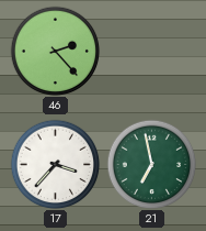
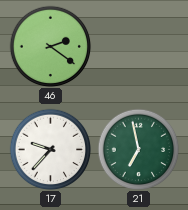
46: 2:23 -> 2:21
17: 3:37 -> 9:37
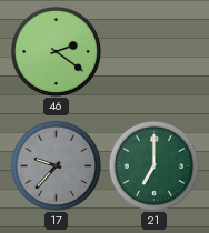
17 dial: white -> grey
21: 6:58 -> 7:00
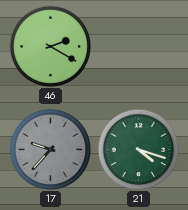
46: 2:21 -> 2:20
21: 7:00 -> 4:18
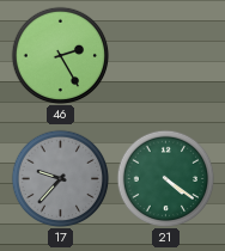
46: 2:20 -> 2:25
21: 4:18 -> 4:21
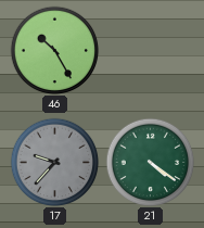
46: 2:25 -> 10:25
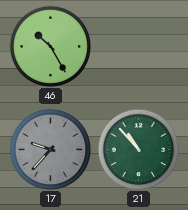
21: 4:21 -> 10:53
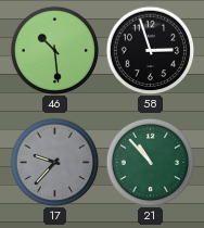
46: 10:25 -> 10:29
58: none -> 2:57
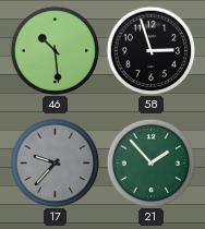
21: 10:53 -> 1:53
